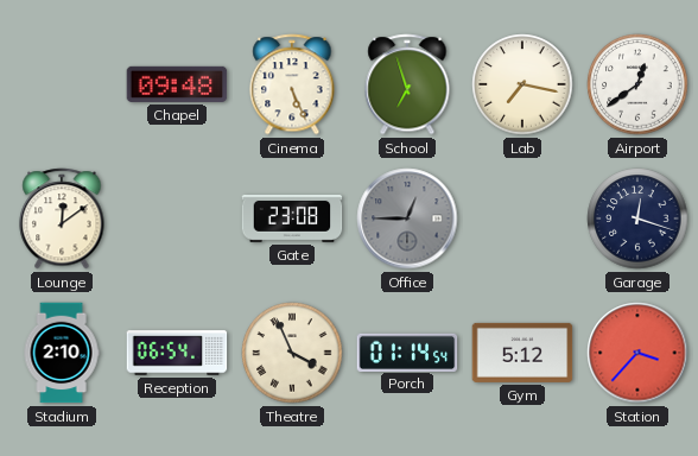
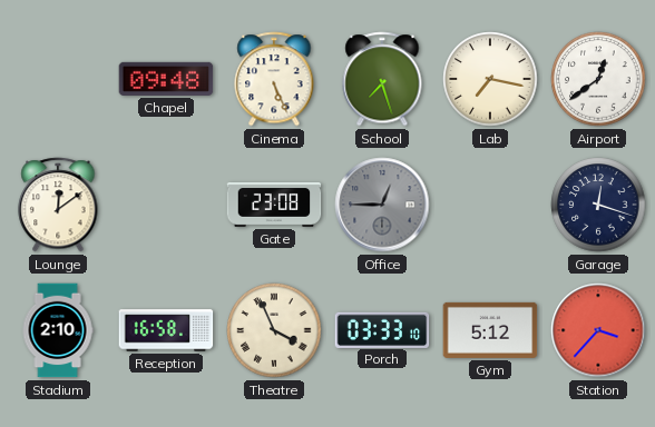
School: 6:57 -> 7:27
Reception: 06:54 -> 16:58
Porch: 01:14 -> 03:33
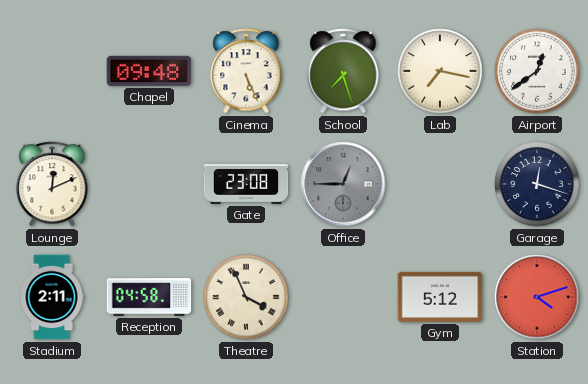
Lounge: 12:09 -> 12:11
Stadium: 2:10 -> 2:11
Reception: 16:58 -> 04:58
Porch: 03:33 -> none
Station: 3:37 -> 4:12
